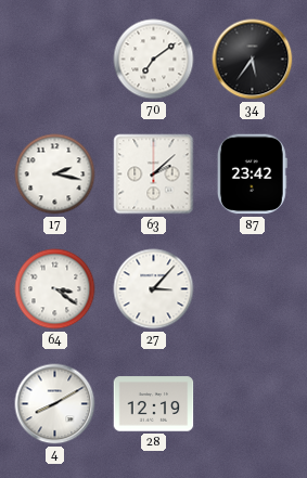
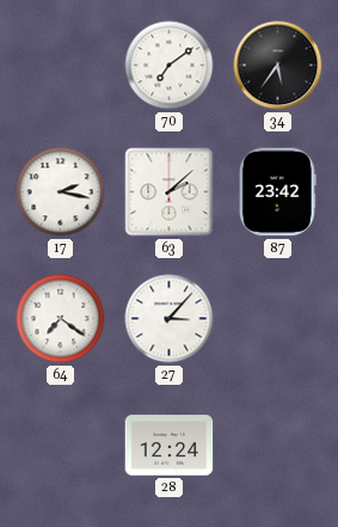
64: 3:21 -> 7:21
4: 8:10 -> none
28: 12:19 -> 12:24
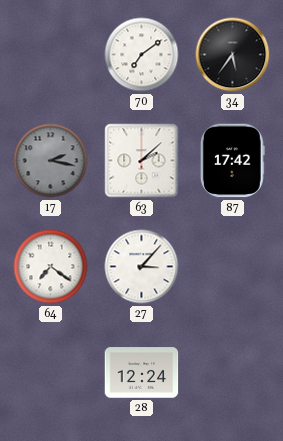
17 dial: white -> grey
87: 23:42 -> 17:42
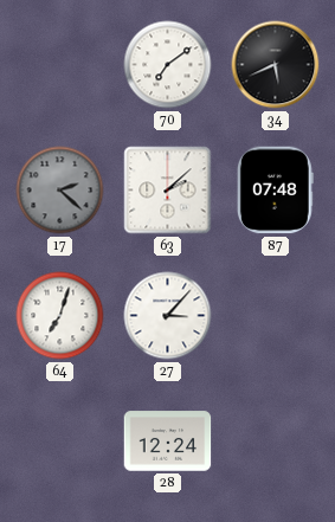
34: 5:36 -> 5:41
17: 2:17 -> 2:22
87: 17:42 -> 07:48
64: 7:21 -> 7:03
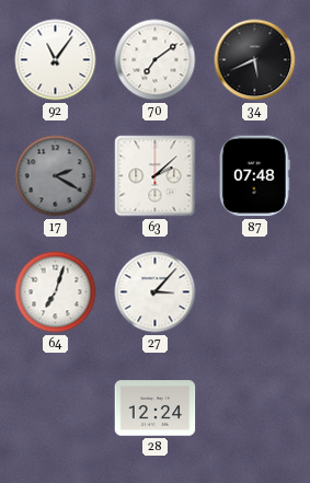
92: none -> 11:06
17: 2:22 -> 2:20
